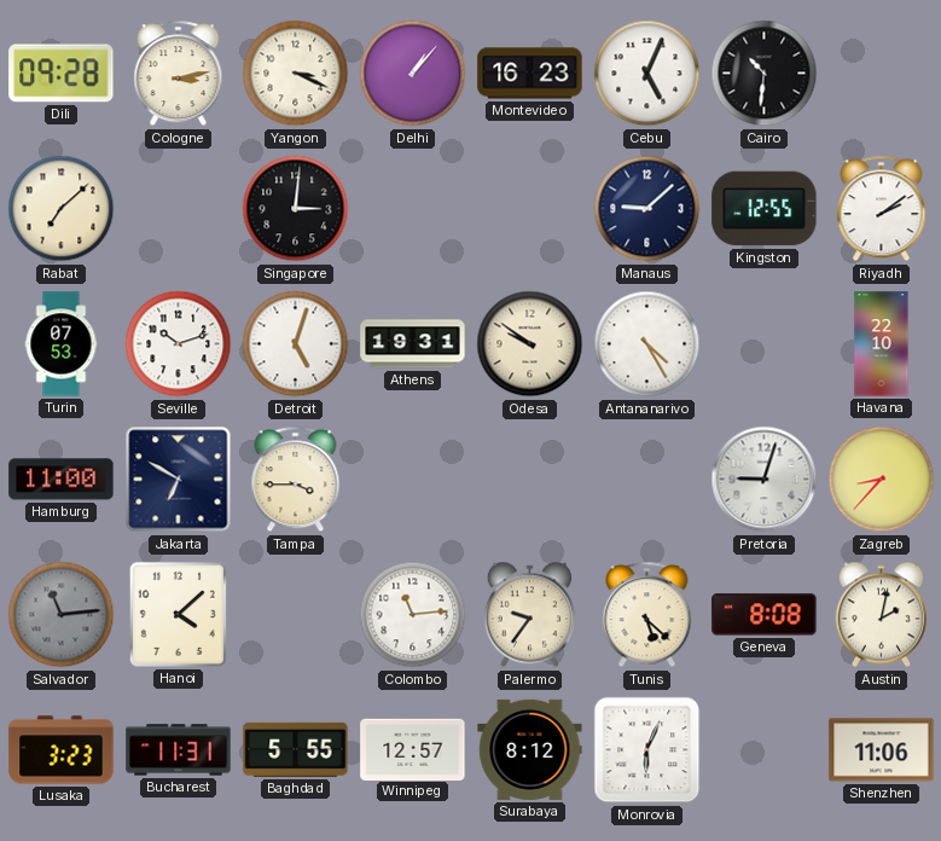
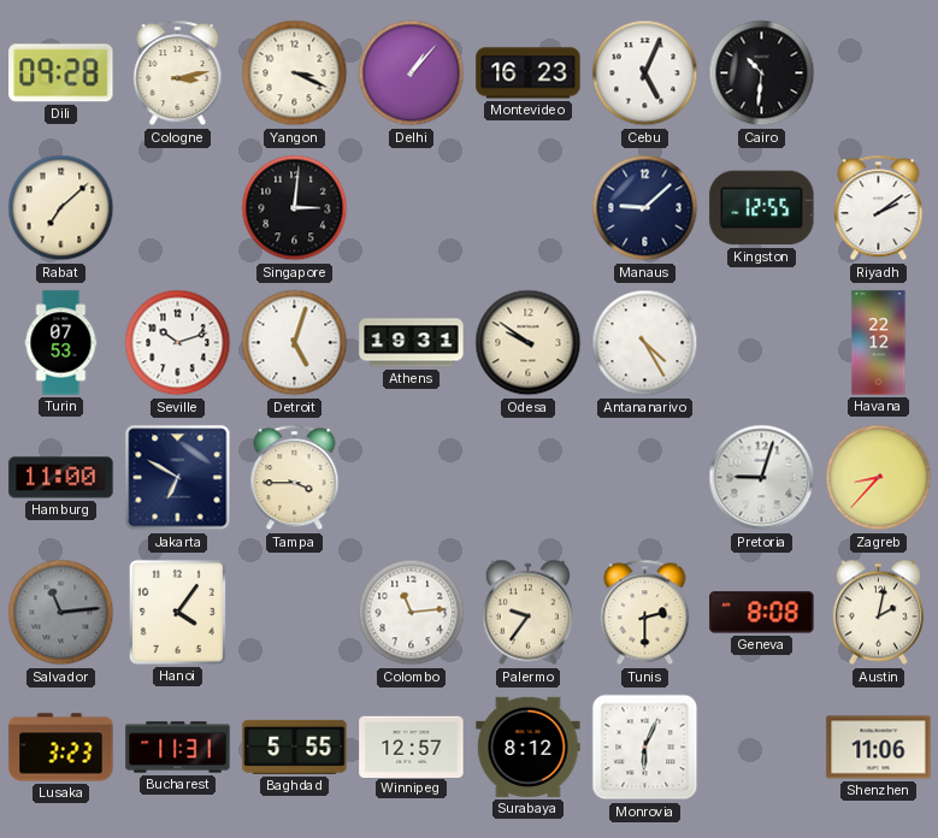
Havana: 22:10 -> 22:12
Hanoi: 4:08 -> 4:06
Tunis: 5:22 -> 2:30
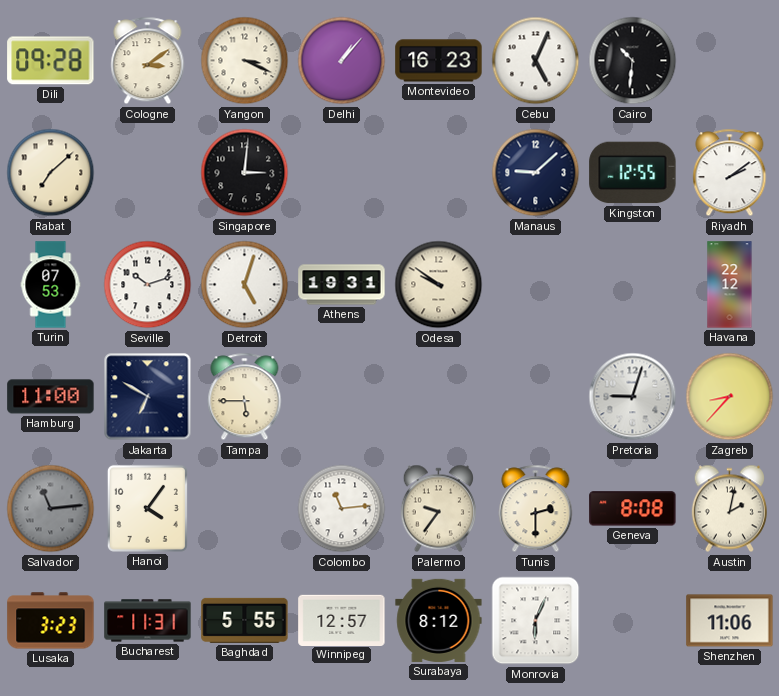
Cologne: 3:13 -> 3:09
Antananarivo: 4:25 -> none
Tampa: 3:45 -> 5:45
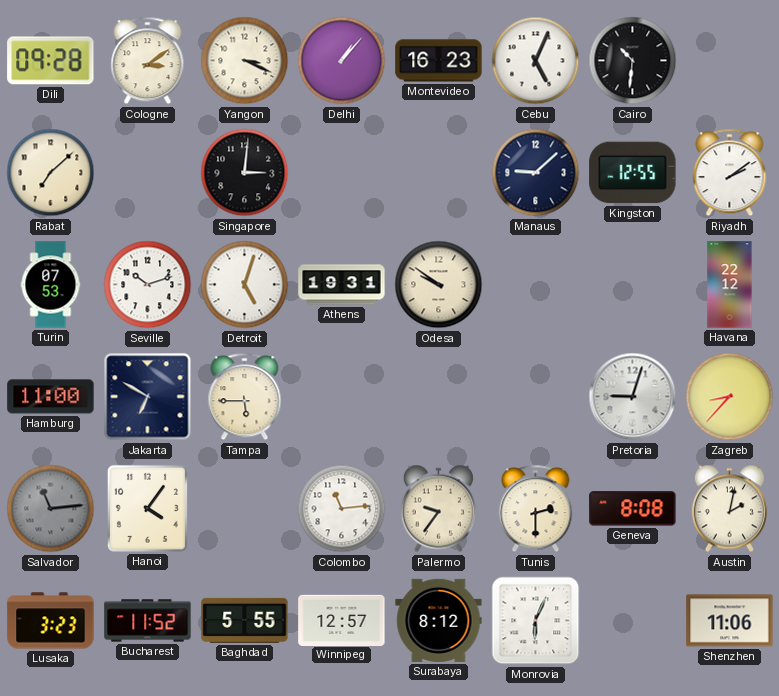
Bucharest: 11:31 -> 11:52
